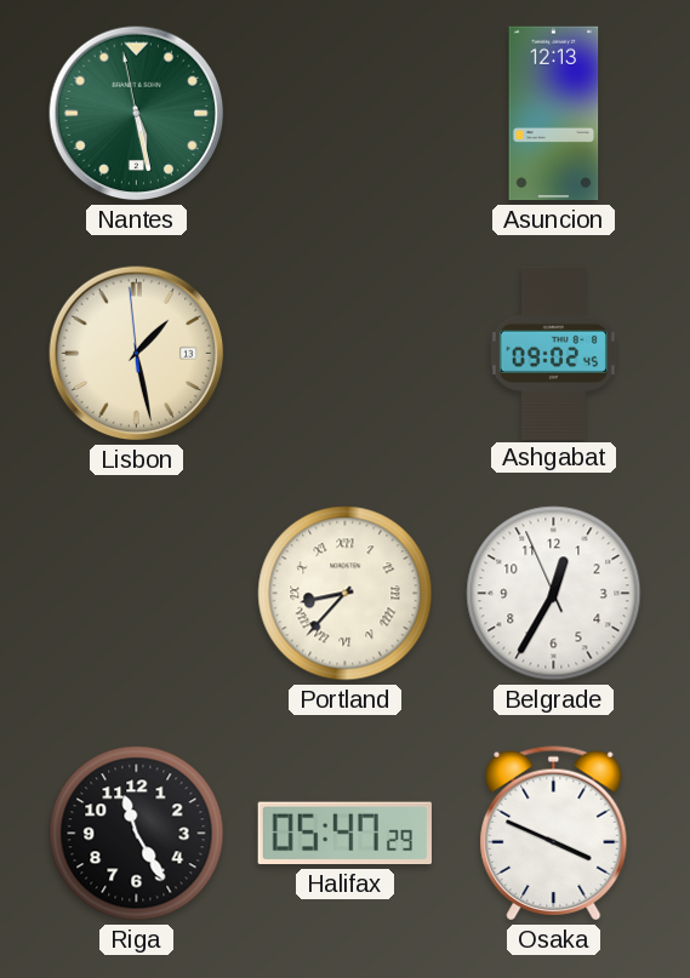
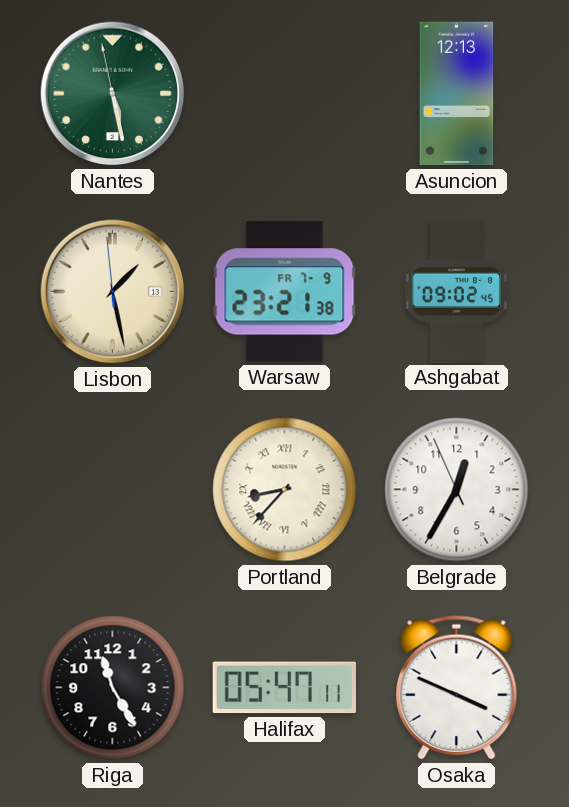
Warsaw: none -> 23:21
Halifax: 05:47:29 -> 05:47:11
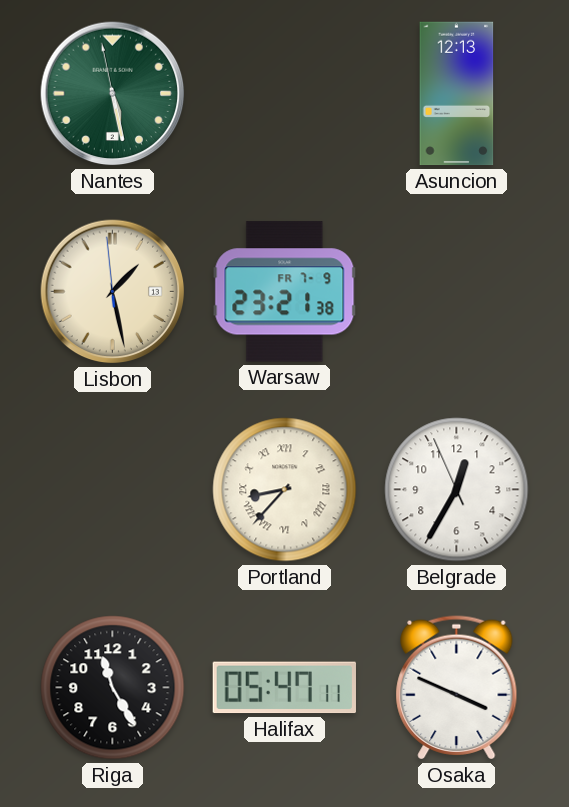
Ashgabat: 09:02 -> none
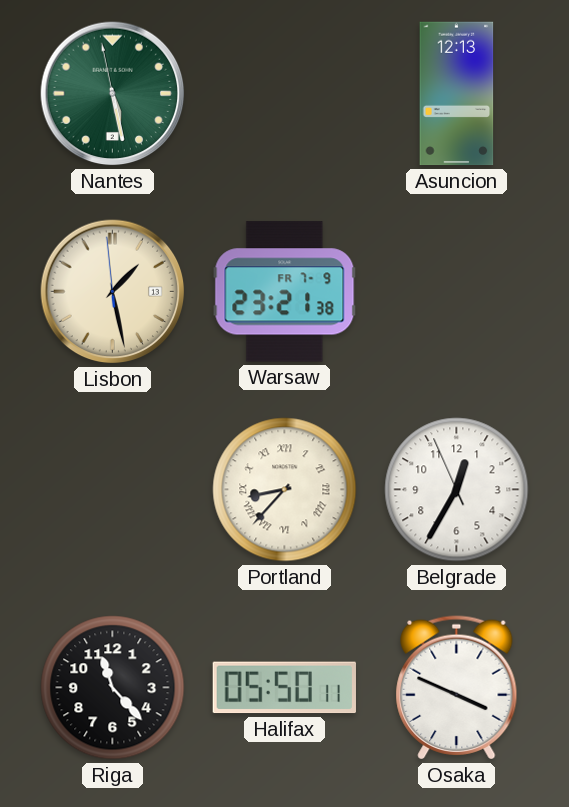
Riga: 11:25 -> 11:23
Halifax: 05:47 -> 05:50
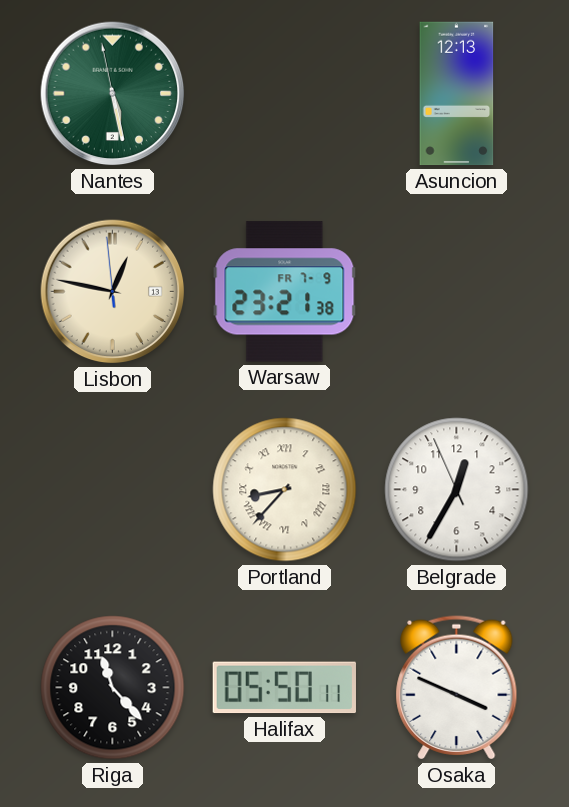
Lisbon: 1:27 -> 12:46
